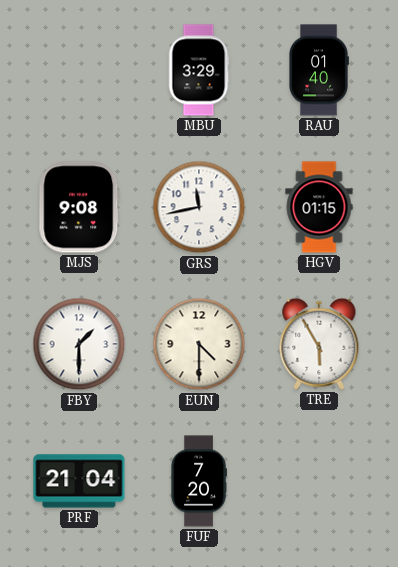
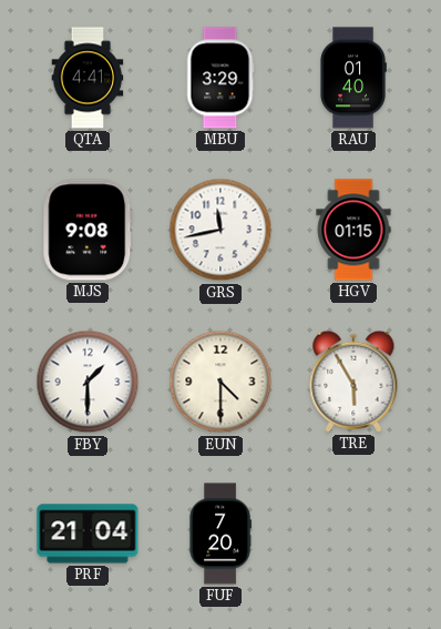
QTA: none -> 4:41
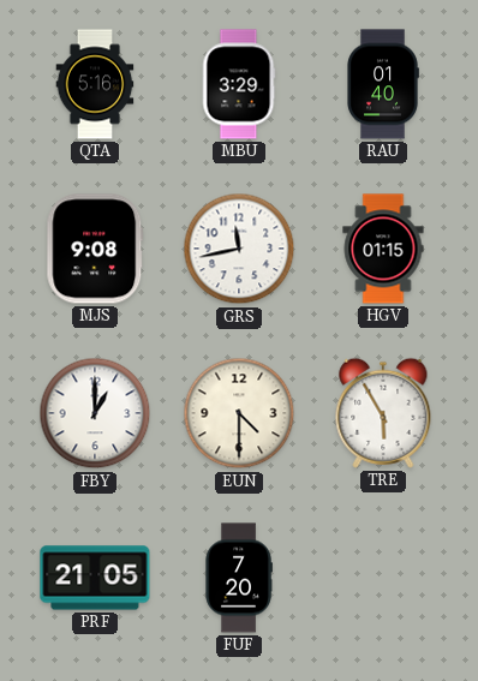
QTA: 4:41 -> 5:16
FBY: 1:30 -> 1:00
PRF: 21:04 -> 21:05
